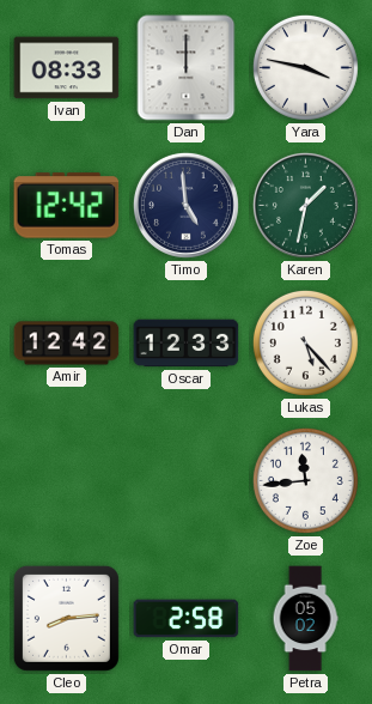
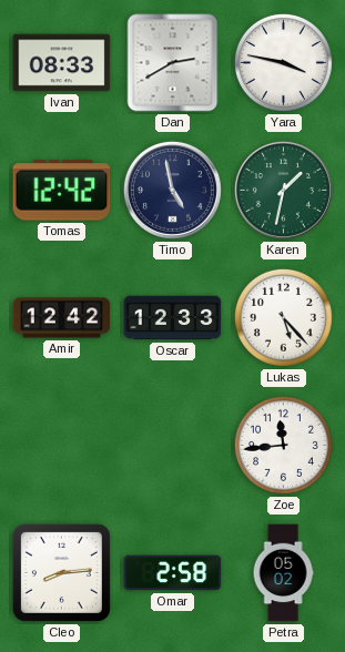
Dan: 12:00 -> 2:40
Timo: 4:59 -> 4:58
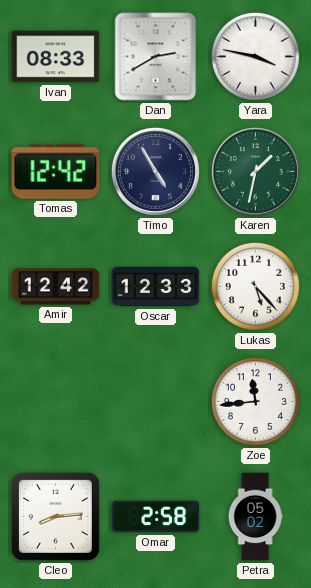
Timo: 4:58 -> 4:55
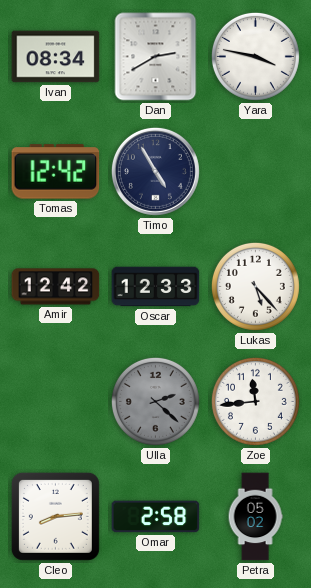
Ivan: 08:33 -> 08:34
Karen: 1:32 -> none
Ulla: none -> 2:22
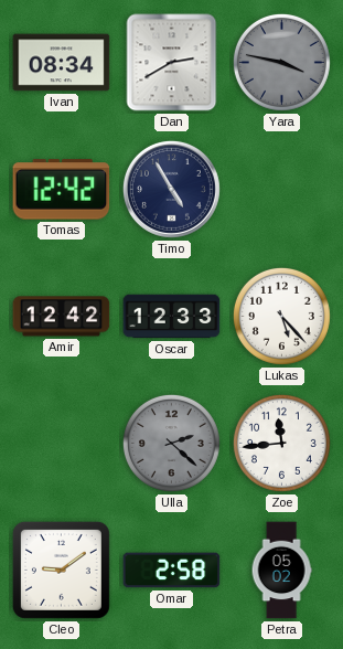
Yara dial: white -> grey
Cleo: 8:14 -> 9:09
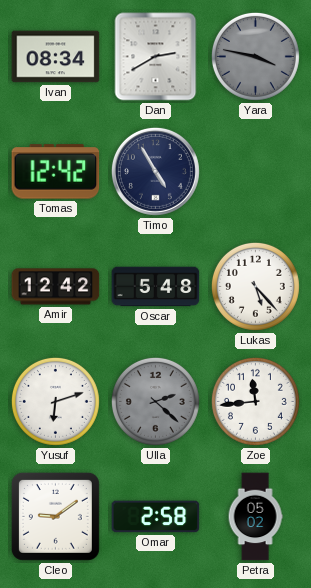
Oscar: 12:33 -> 5:48
Yusuf: none -> 6:12
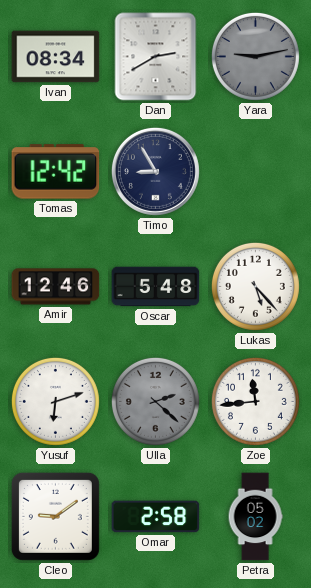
Yara: 3:47 -> 9:13
Timo: 4:55 -> 8:55
Amir: 12:42 -> 12:46
